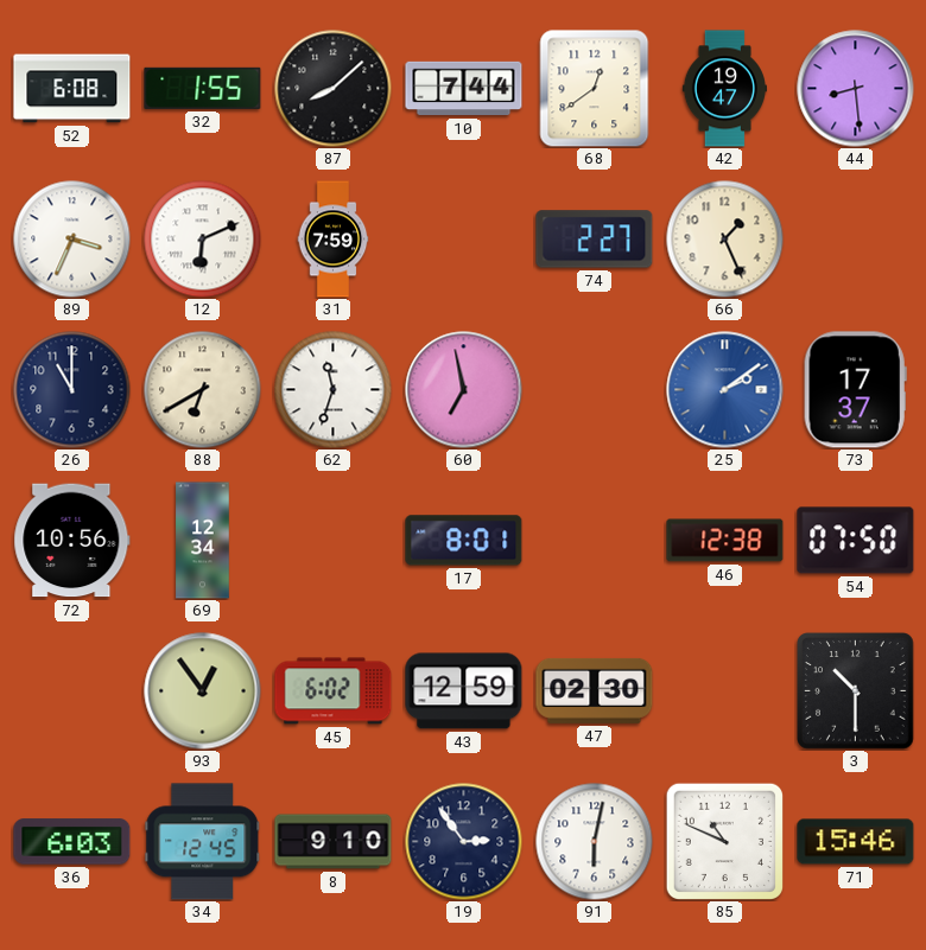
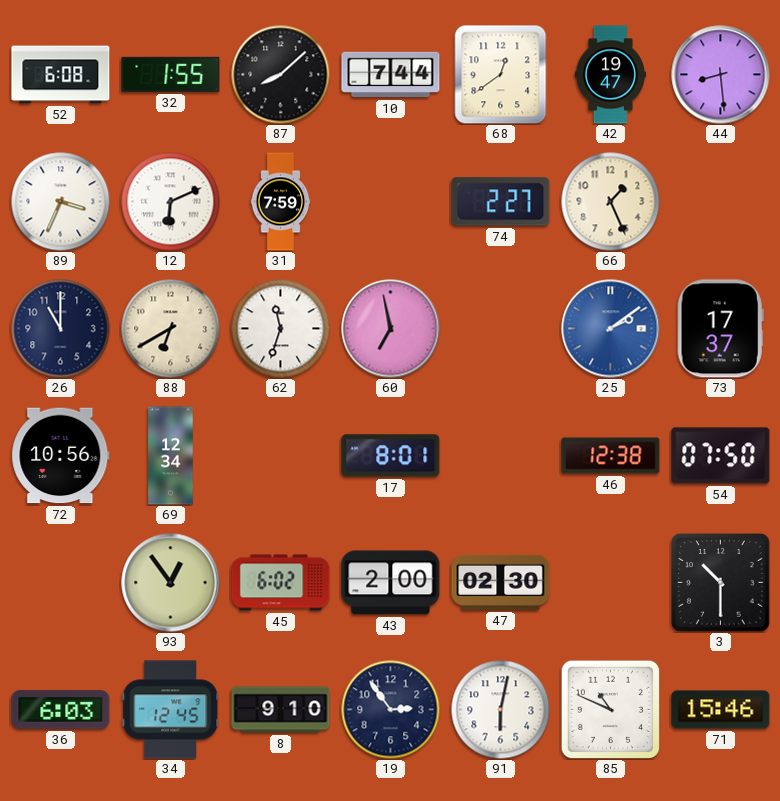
43: 12:59 -> 2:00
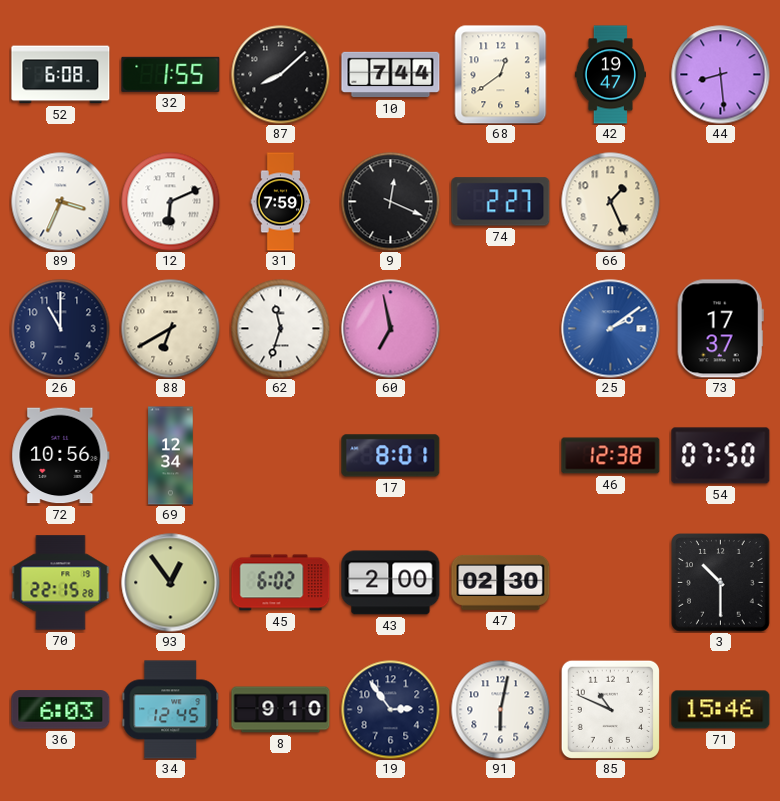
9: none -> 12:19
70: none -> 22:15
